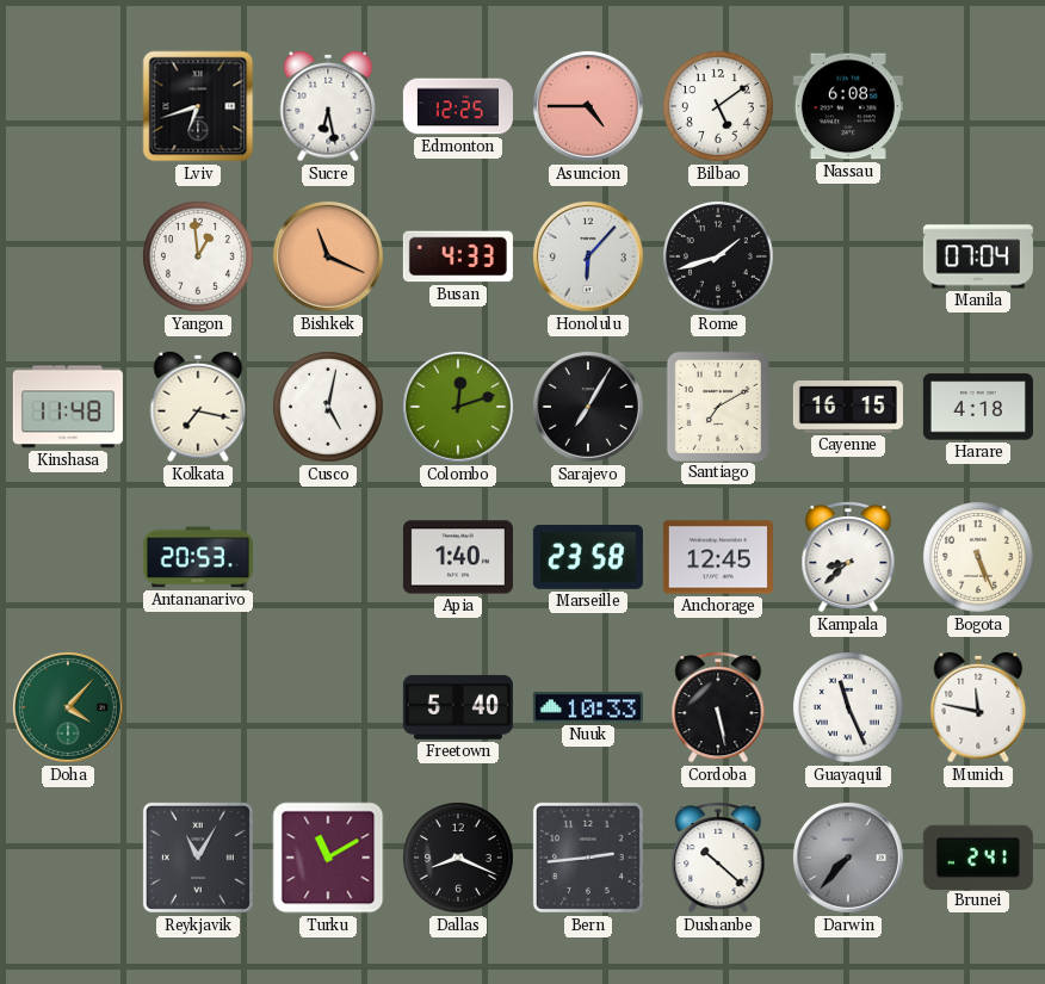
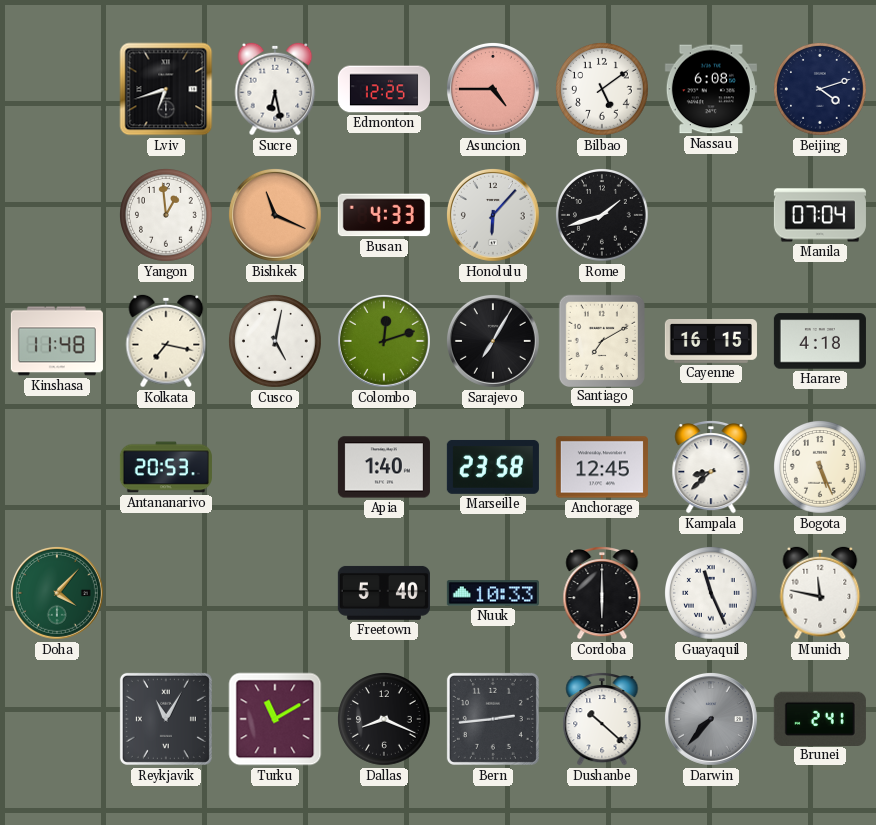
Beijing: none -> 4:12
Cordoba: 5:28 -> 6:00
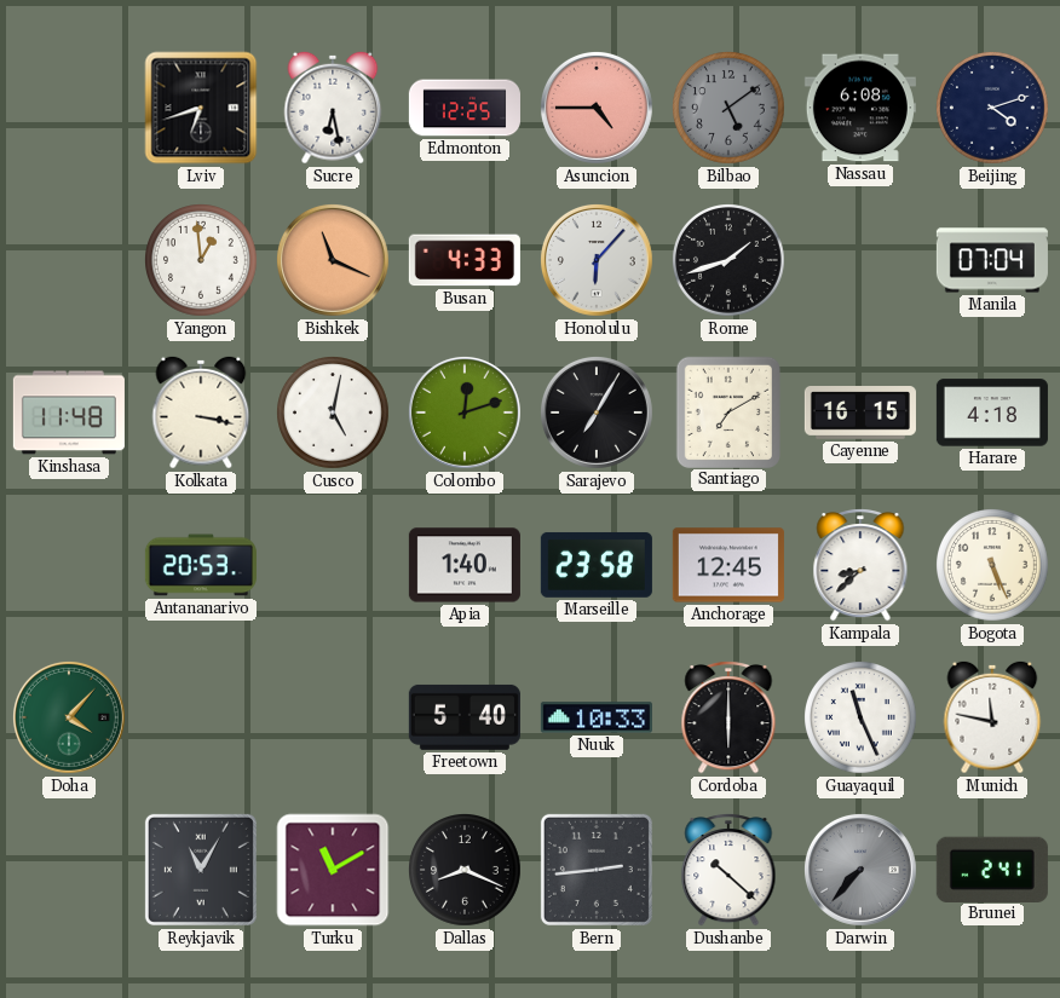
Bilbao dial: white -> grey
Kolkata: 7:17 -> 3:17
